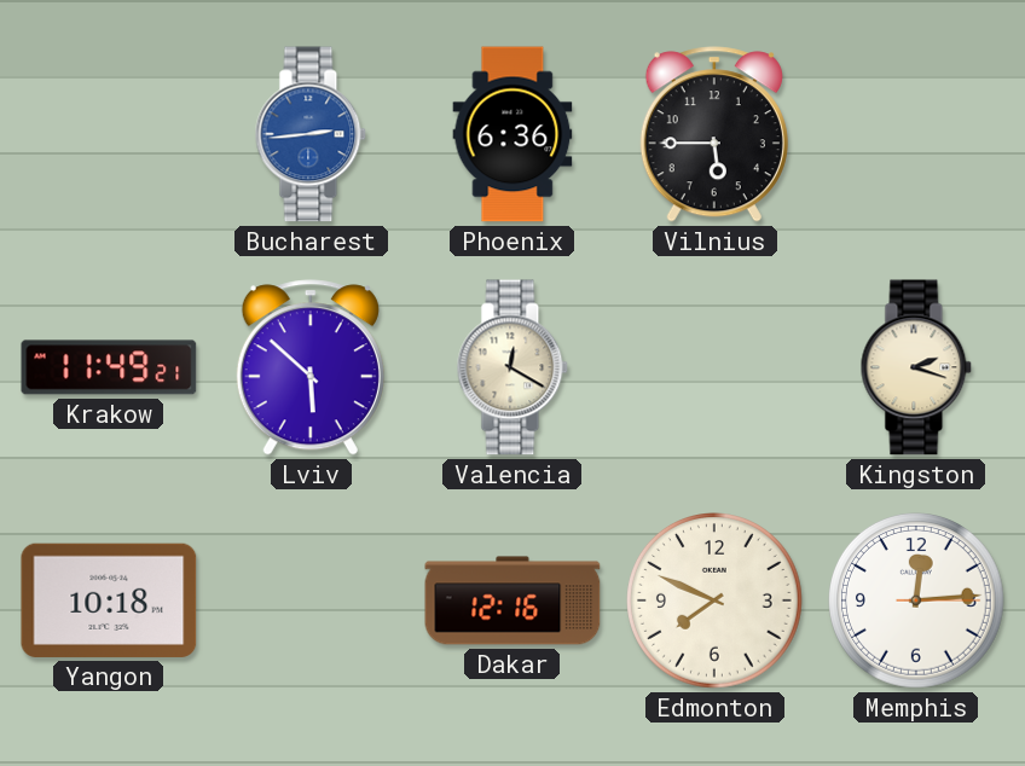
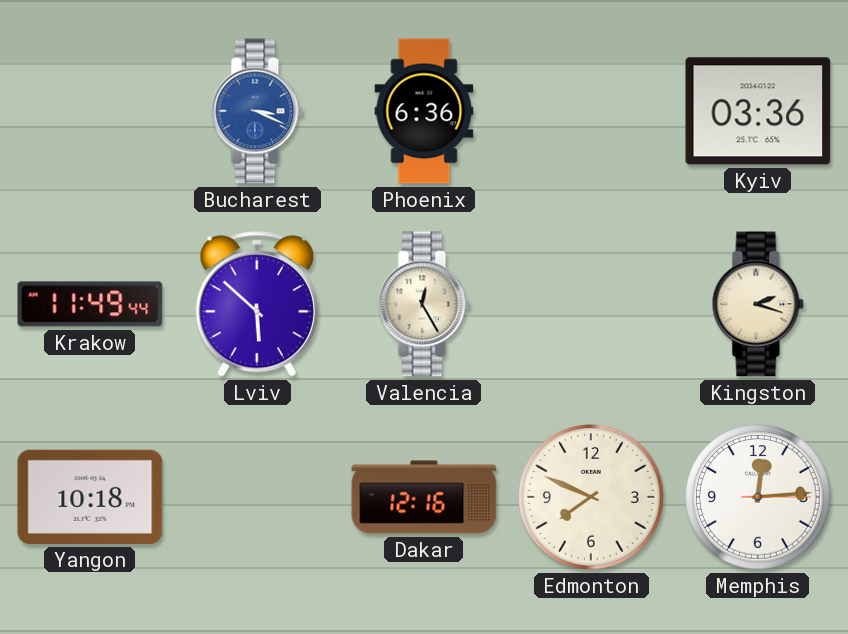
Bucharest: 2:44 -> 3:19
Vilnius: 5:45 -> none
Kyiv: none -> 03:36
Krakow: 11:49:21 -> 11:49:44
Valencia: 12:20 -> 12:25
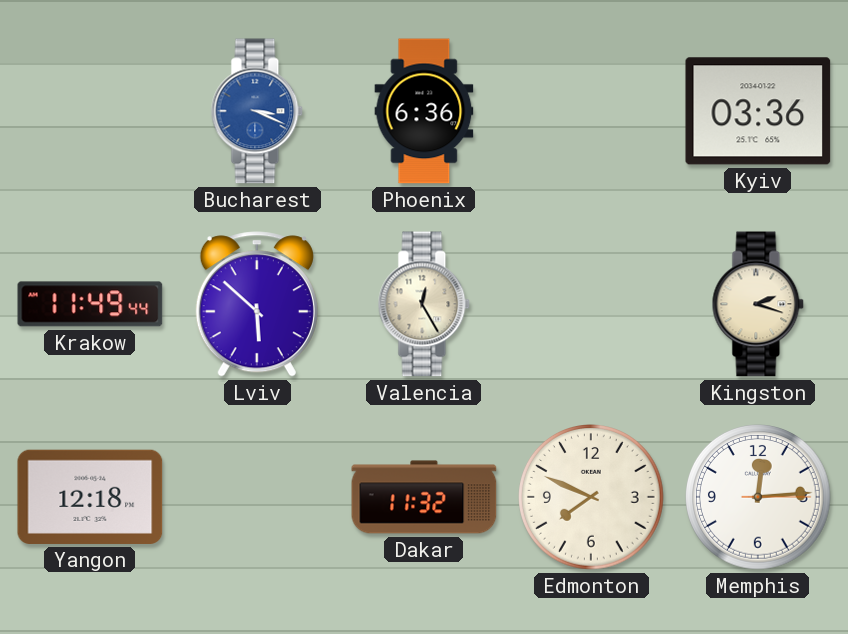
Yangon: 10:18 -> 12:18
Dakar: 12:16 -> 11:32
